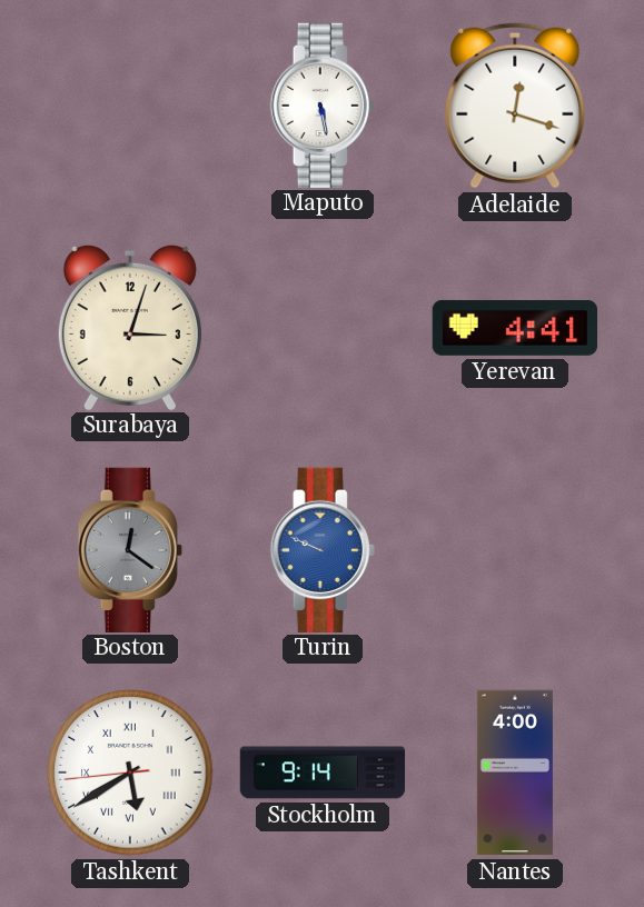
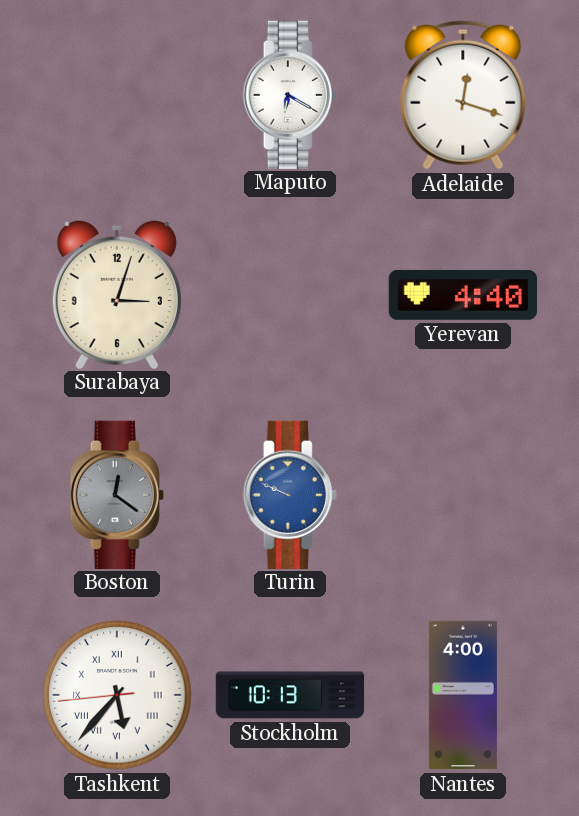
Maputo: 5:28 -> 6:20
Yerevan: 4:41 -> 4:40
Tashkent: 5:39 -> 5:36
Stockholm: 9:14 -> 10:13
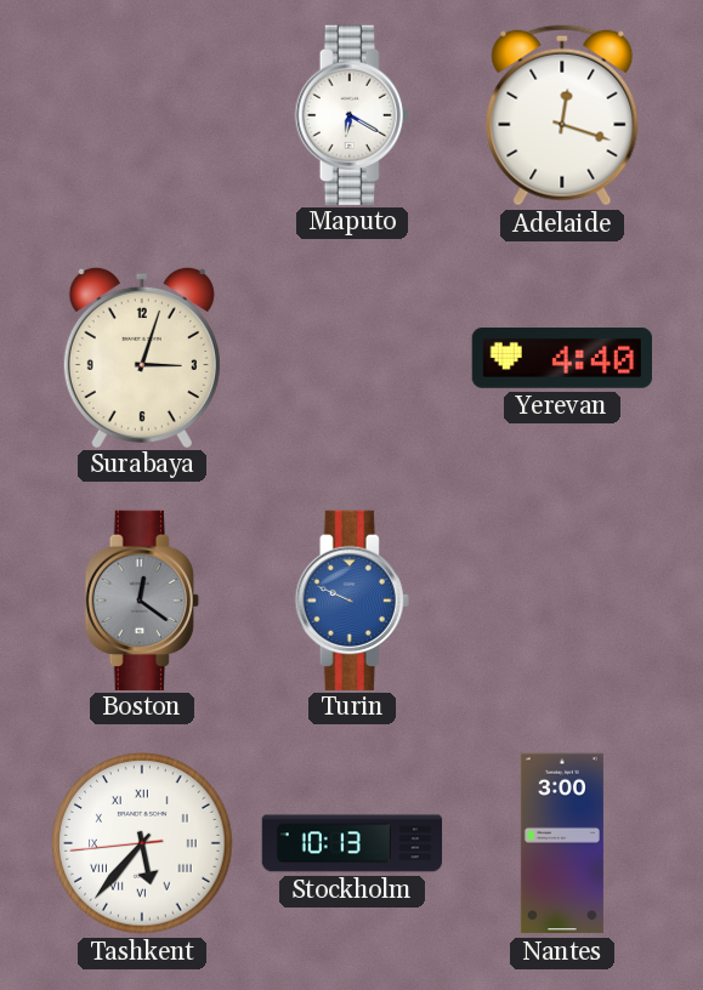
Nantes: 4:00 -> 3:00
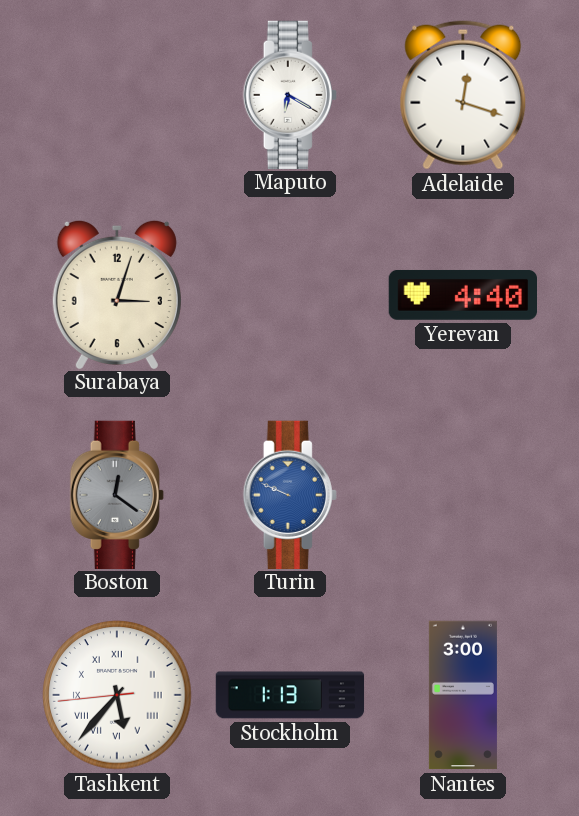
Stockholm: 10:13 -> 1:13
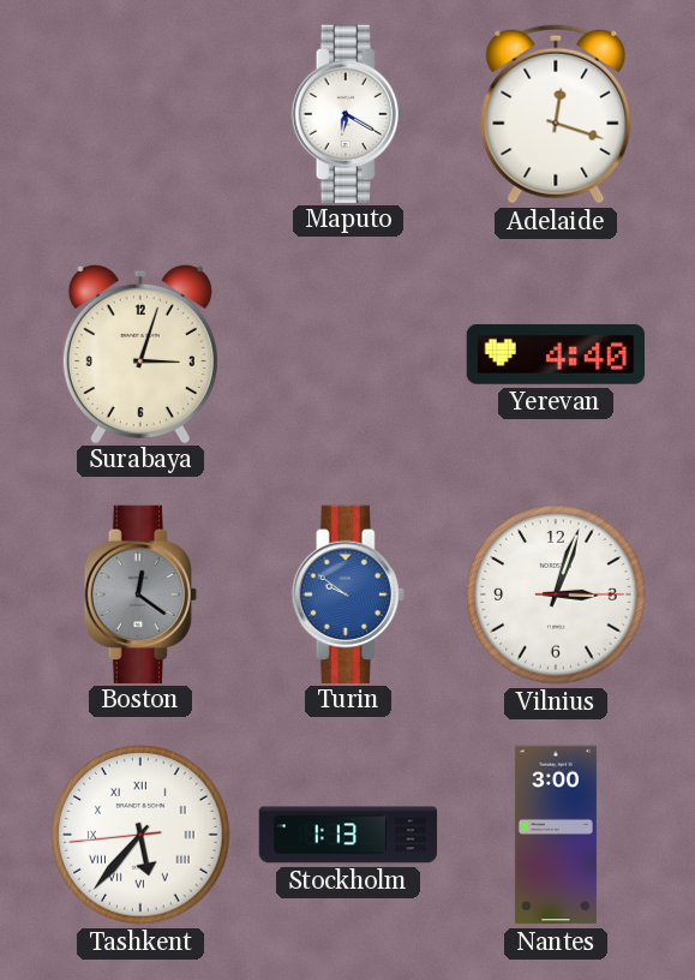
Turin: 9:49 -> 9:51
Vilnius: none -> 3:03
